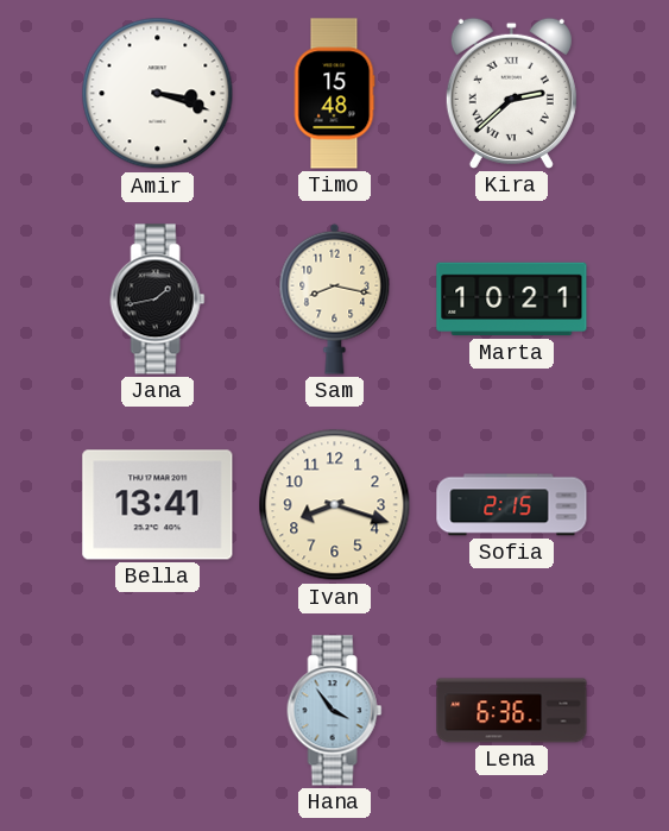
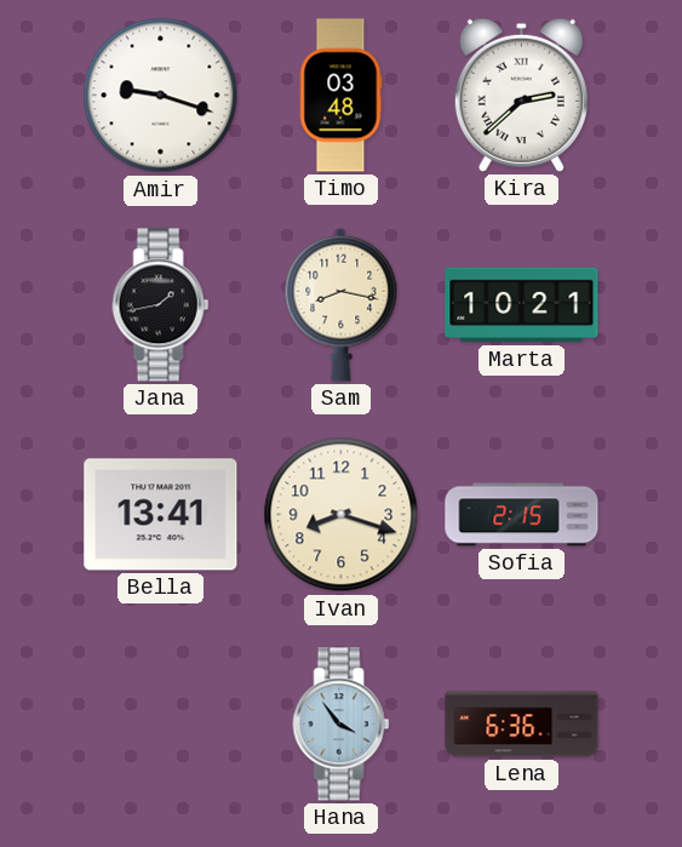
Amir: 3:18 -> 9:18
Timo: 15:48 -> 03:48
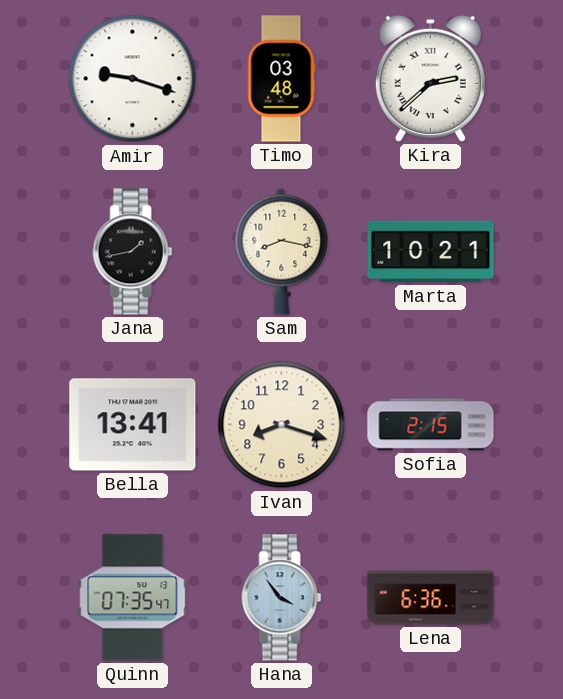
Quinn: none -> 07:35
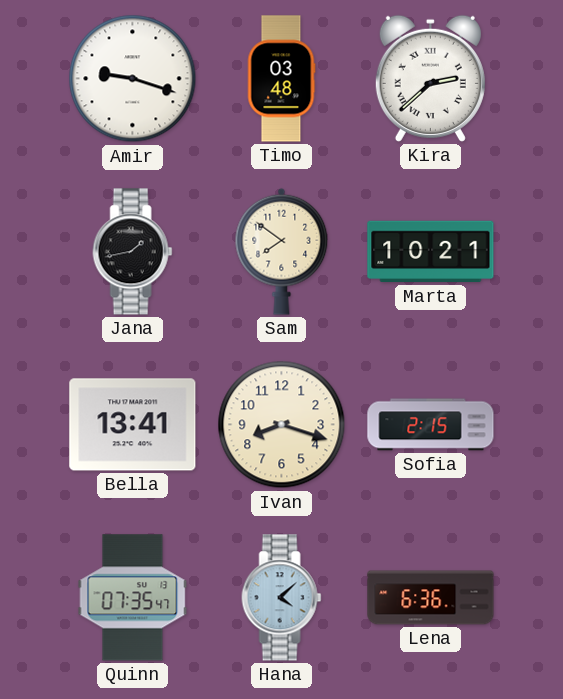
Sam: 8:17 -> 7:51
Hana: 3:54 -> 4:08
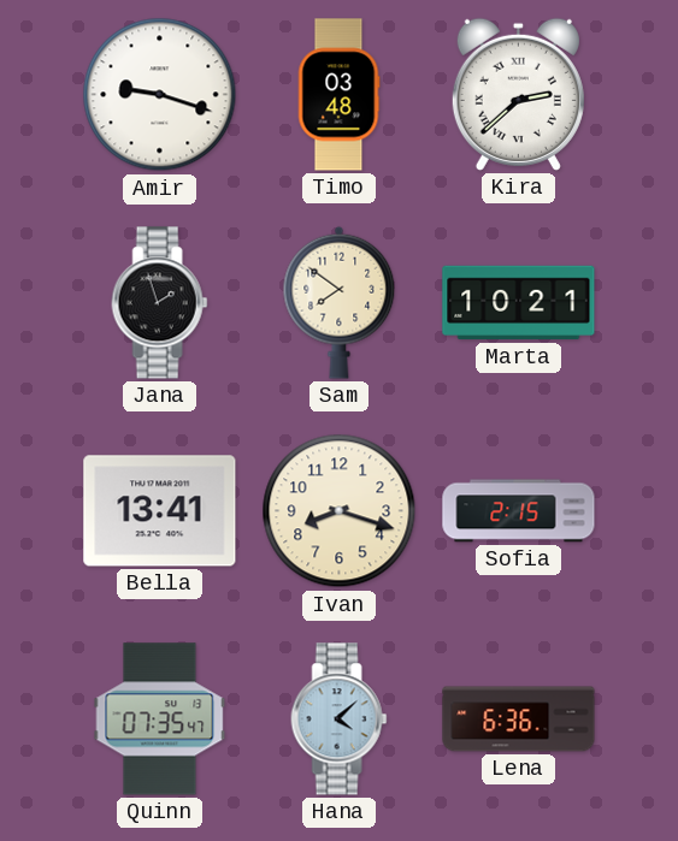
Jana: 1:43 -> 1:57
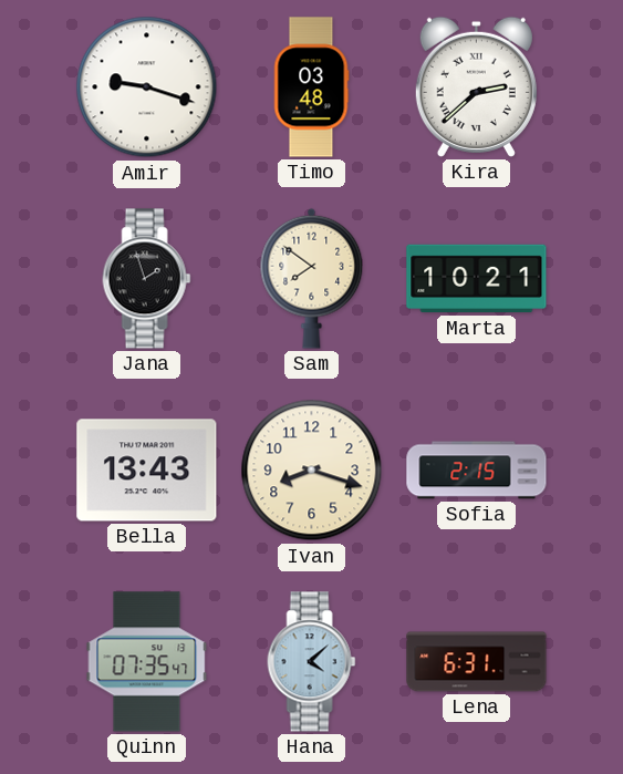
Bella: 13:41 -> 13:43
Lena: 6:36 -> 6:31
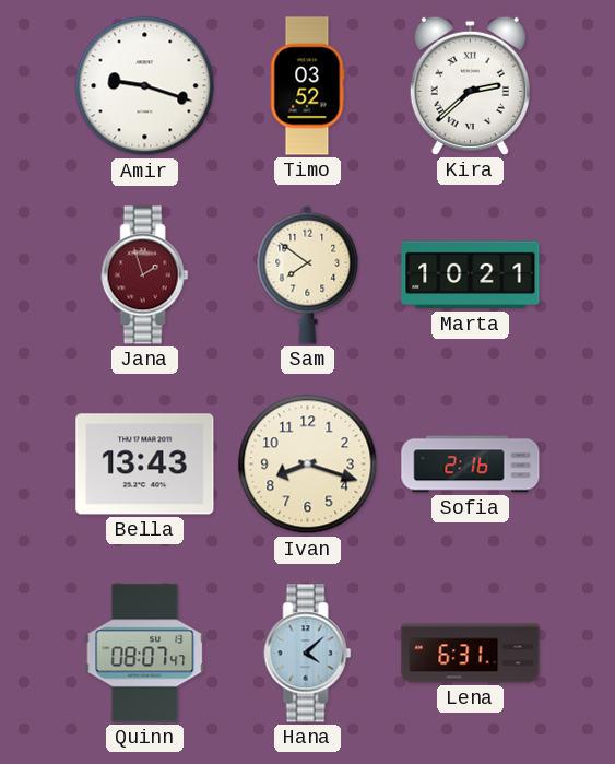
Timo: 03:48 -> 03:52
Jana dial: black -> burgundy
Sofia: 2:15 -> 2:16
Quinn: 07:35 -> 08:07
